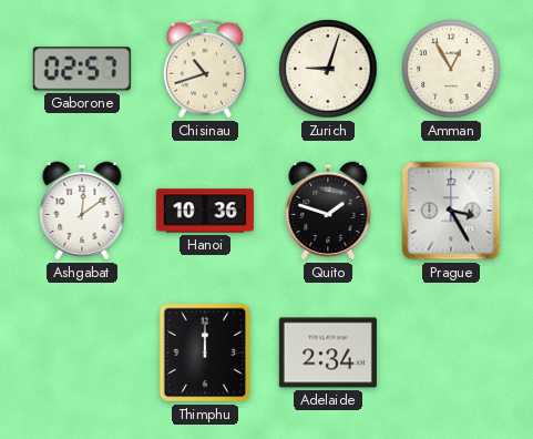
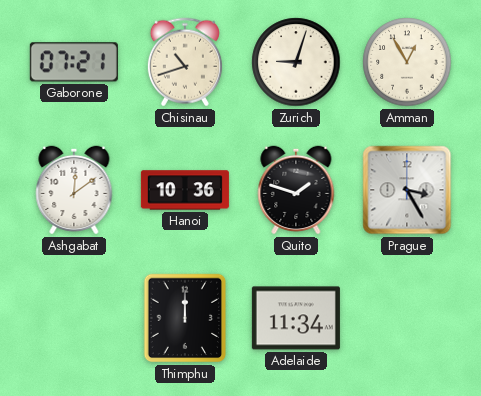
Gaborone: 02:57 -> 07:21
Adelaide: 2:34 -> 11:34
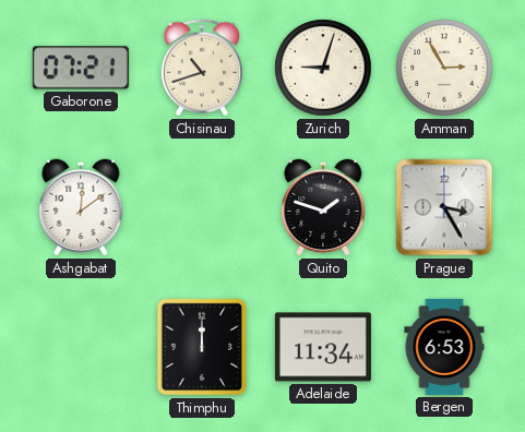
Amman: 12:55 -> 2:55
Hanoi: 10:36 -> none
Bergen: none -> 6:53
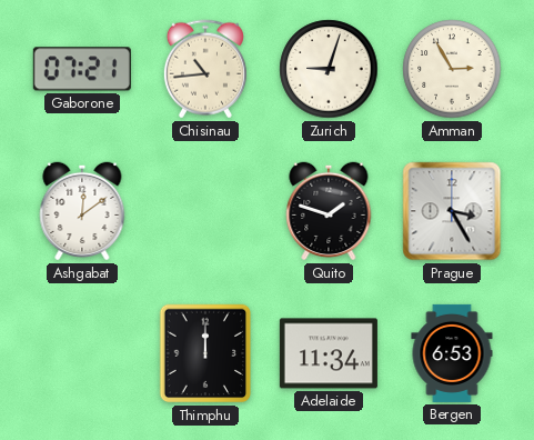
Chisinau: 10:42 -> 10:44
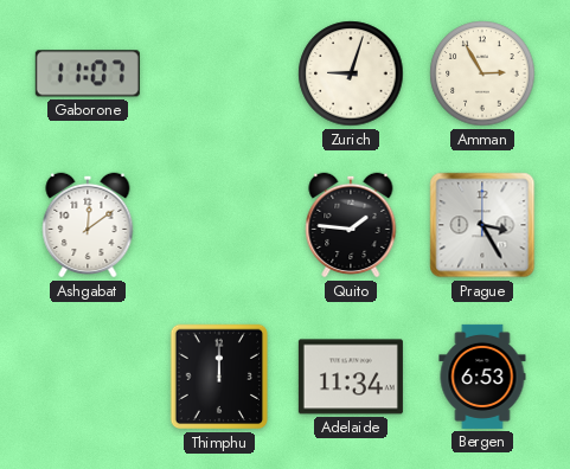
Gaborone: 07:21 -> 11:07
Chisinau: 10:44 -> none
Quito: 1:48 -> 1:46
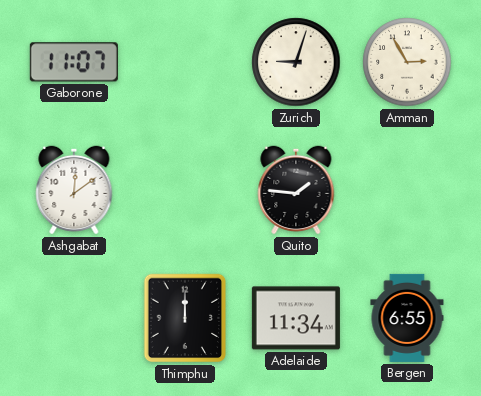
Prague: 3:25 -> none
Bergen: 6:53 -> 6:55
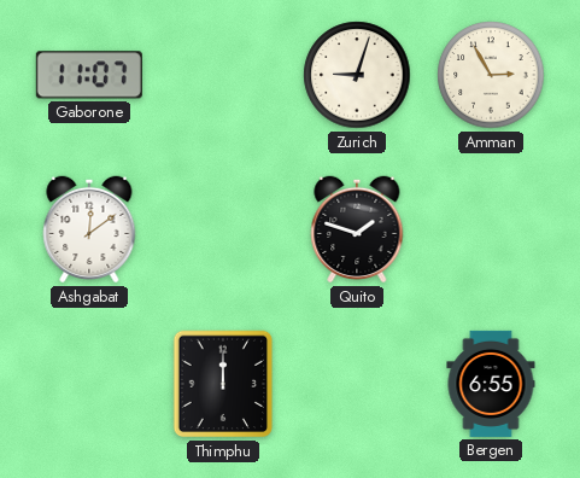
Quito: 1:46 -> 1:48
Adelaide: 11:34 -> none
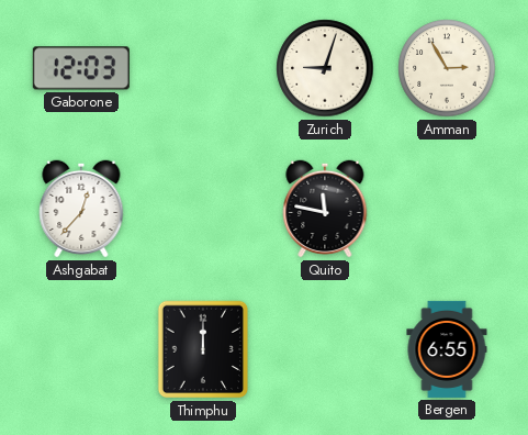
Gaborone: 11:07 -> 12:03
Ashgabat: 12:09 -> 12:37
Quito: 1:48 -> 11:47
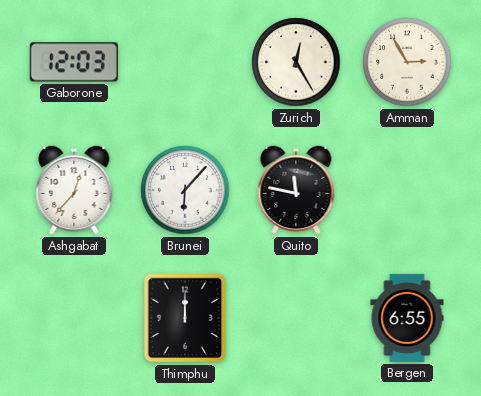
Zurich: 9:03 -> 12:25
Brunei: none -> 6:07
